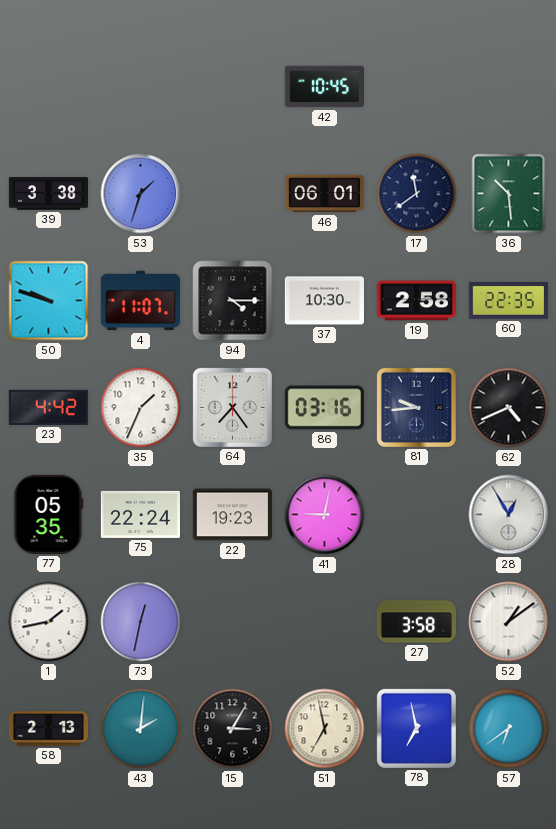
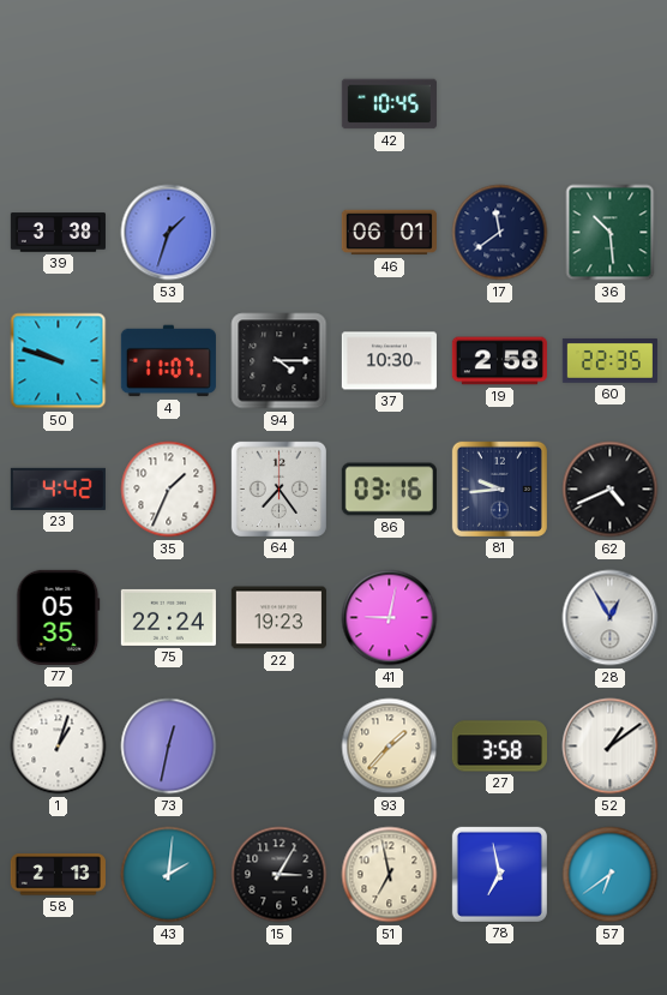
1: 1:43 -> 1:03
93: none -> 1:37
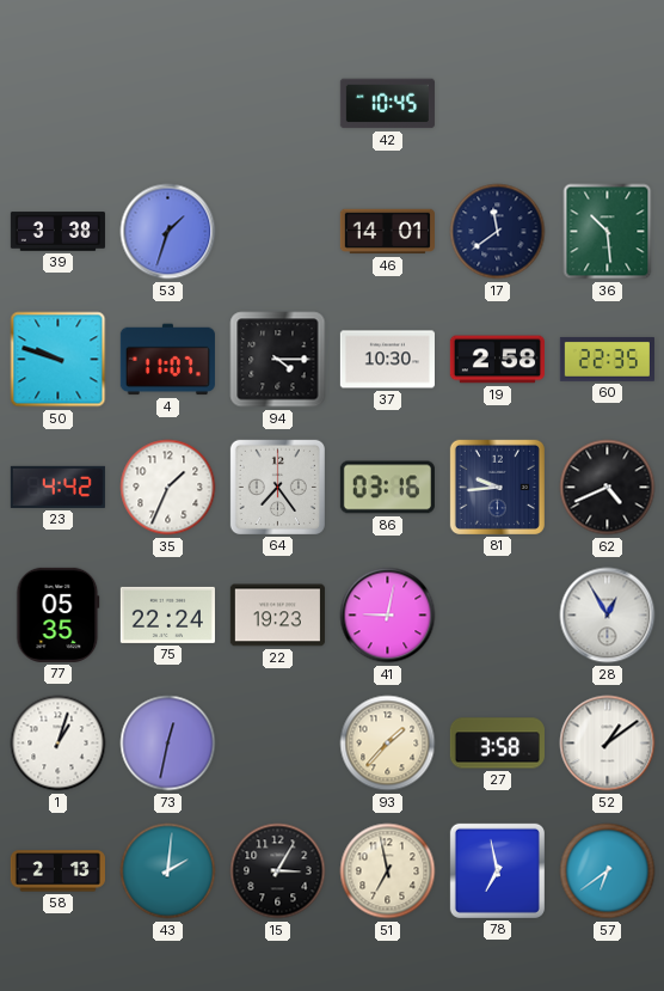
46: 06:01 -> 14:01
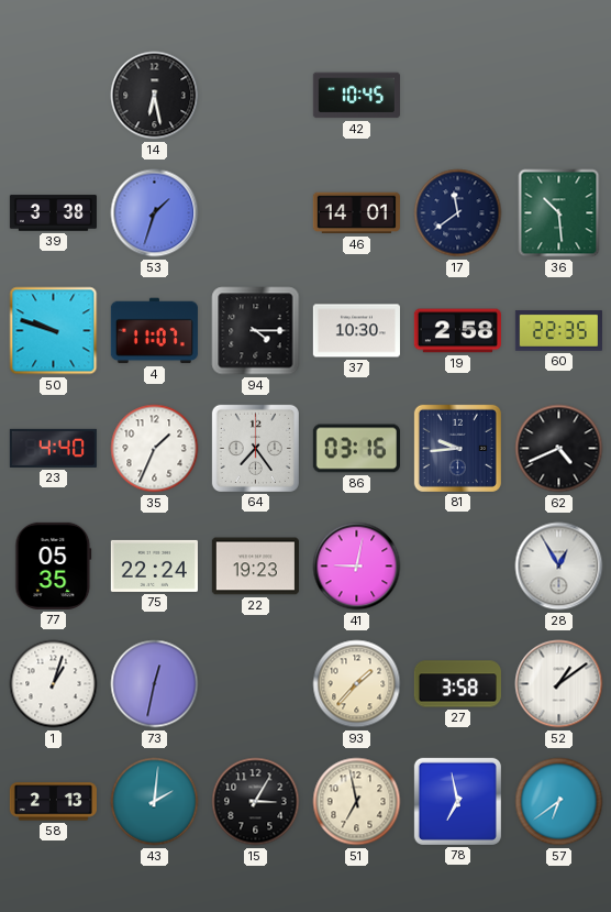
14: none -> 6:28
23: 4:42 -> 4:40
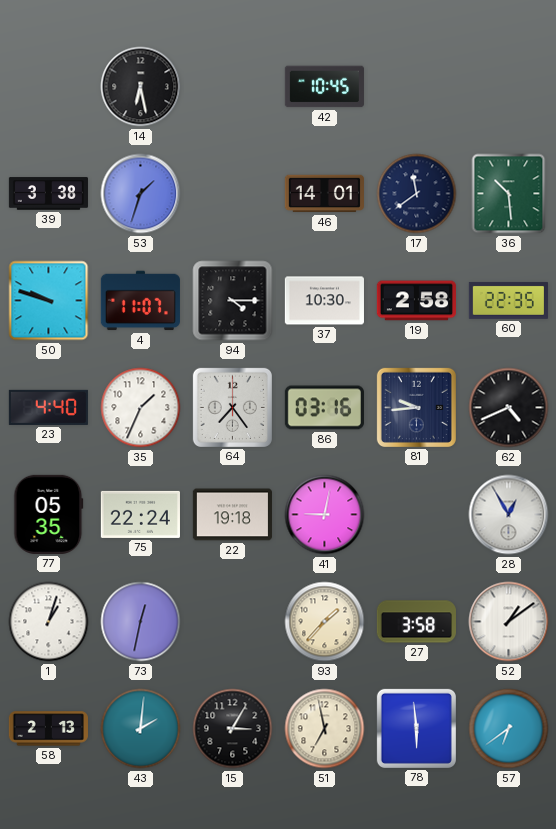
22: 19:23 -> 19:18
78: 6:58 -> 5:59
